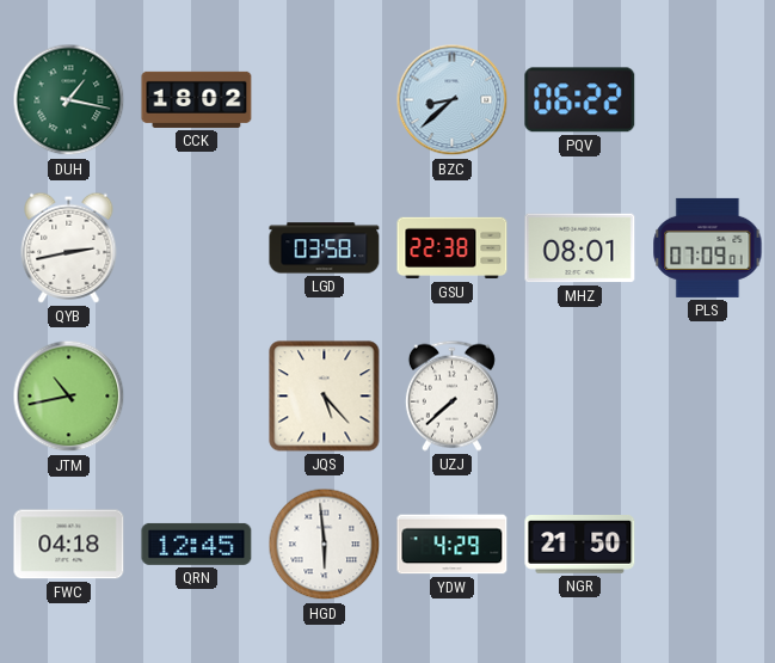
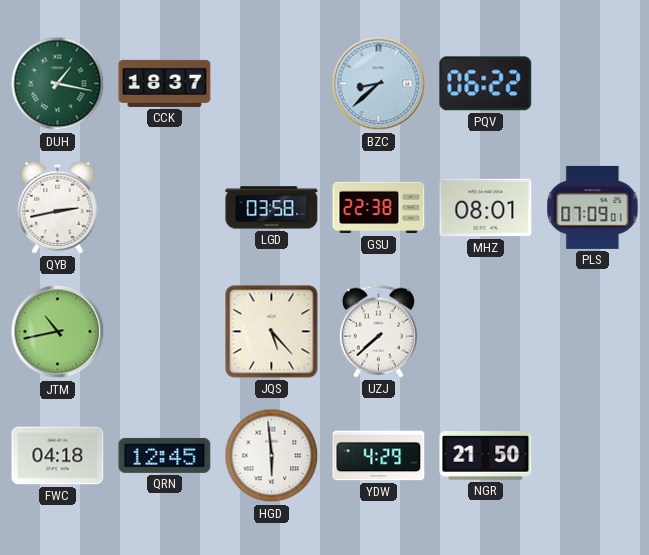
CCK: 18:02 -> 18:37
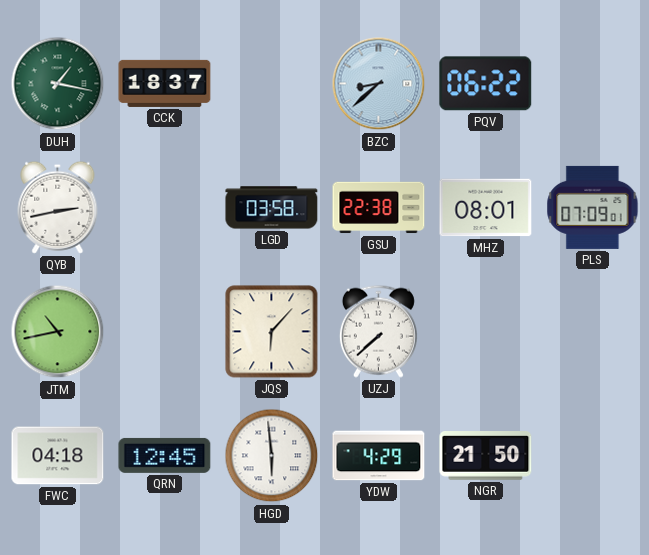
JQS: 5:23 -> 6:07
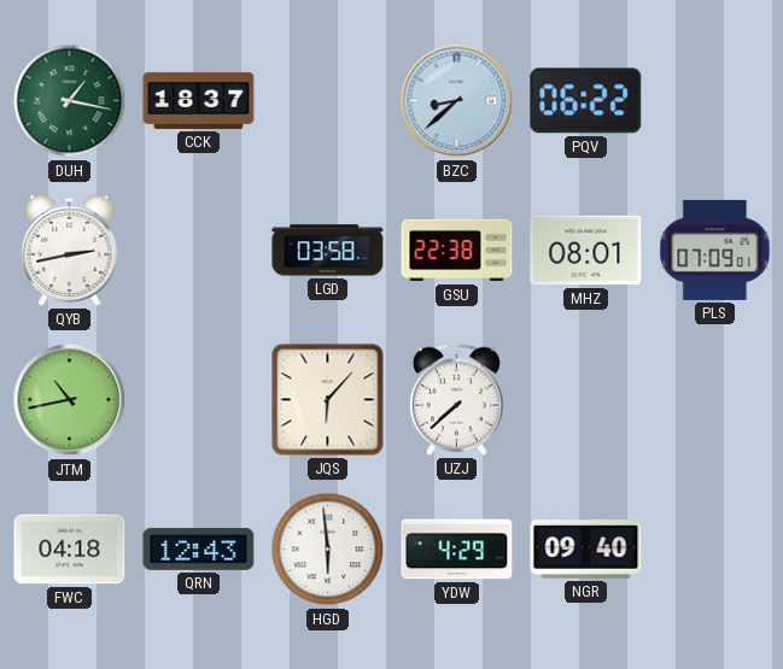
QRN: 12:45 -> 12:43
NGR: 21:50 -> 09:40
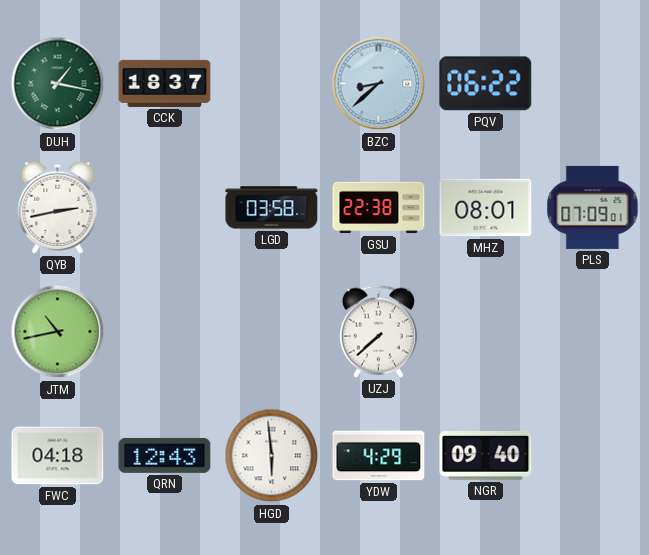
JQS: 6:07 -> none
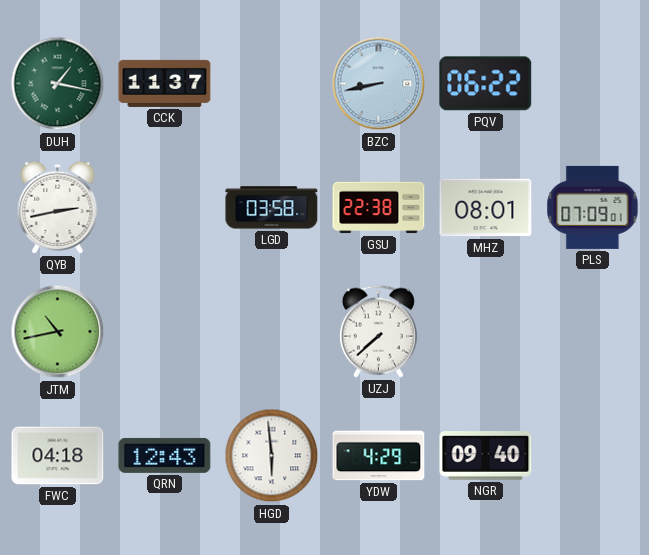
CCK: 18:37 -> 11:37
BZC: 8:38 -> 8:43
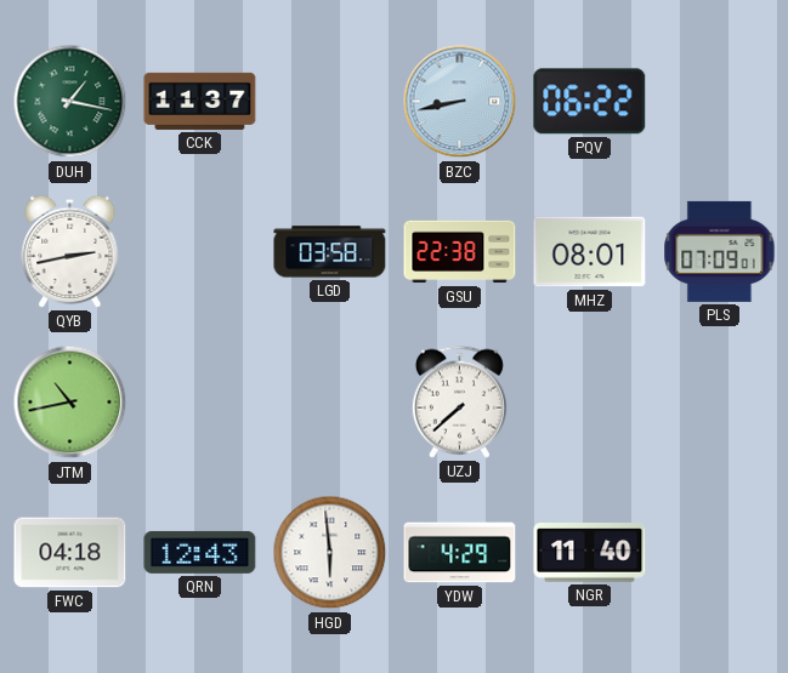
NGR: 09:40 -> 11:40
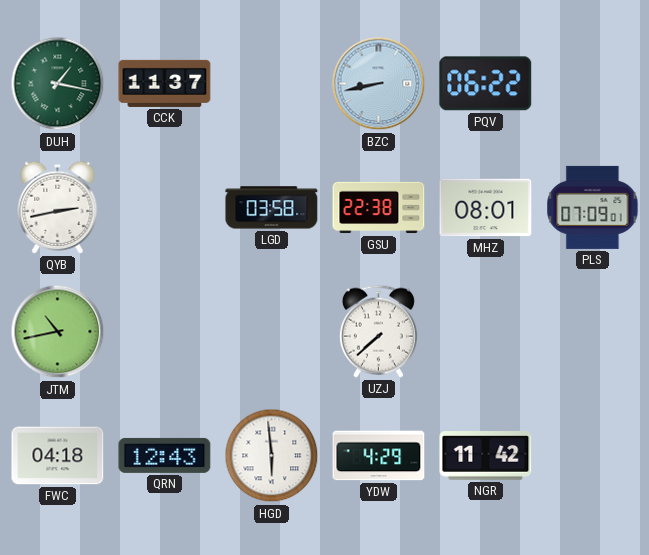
NGR: 11:40 -> 11:42
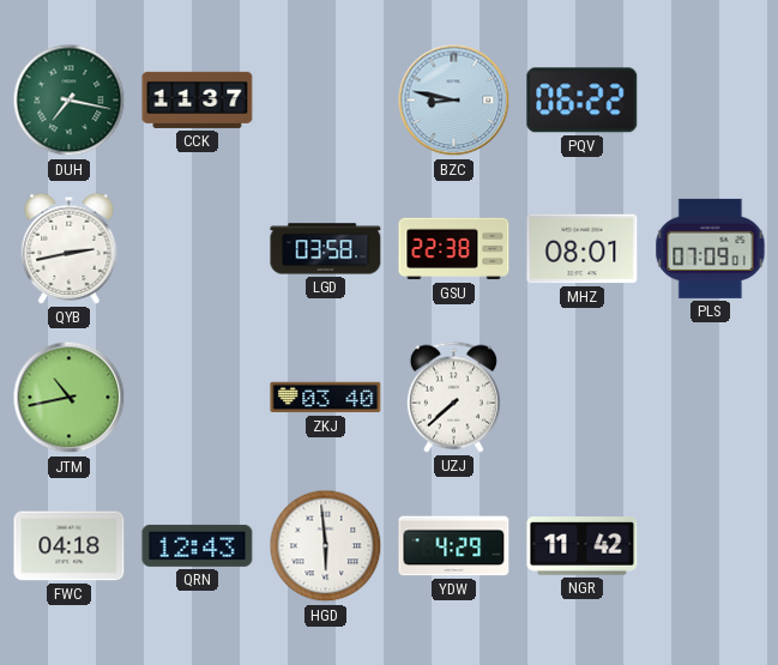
DUH: 1:17 -> 7:17
BZC: 8:43 -> 8:47
ZKJ: none -> 03:40
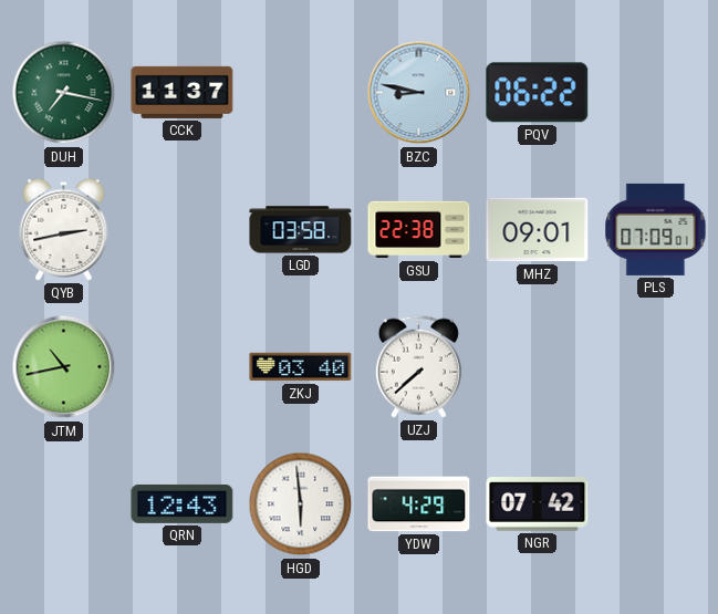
MHZ: 08:01 -> 09:01
FWC: 04:18 -> none
NGR: 11:42 -> 07:42
